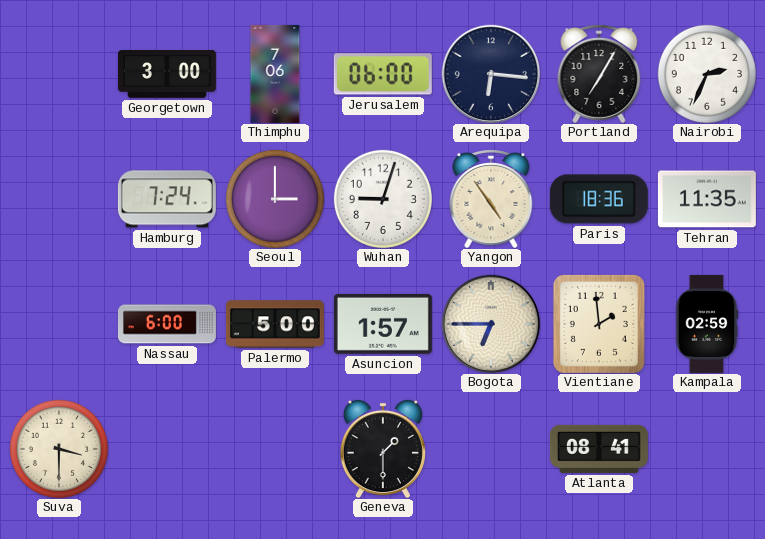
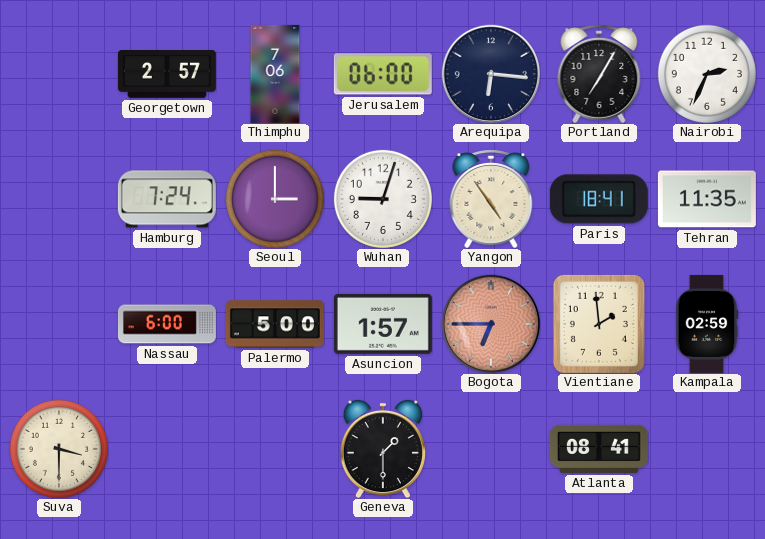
Georgetown: 3:00 -> 2:57
Paris: 18:36 -> 18:41
Bogota dial: cream -> salmon
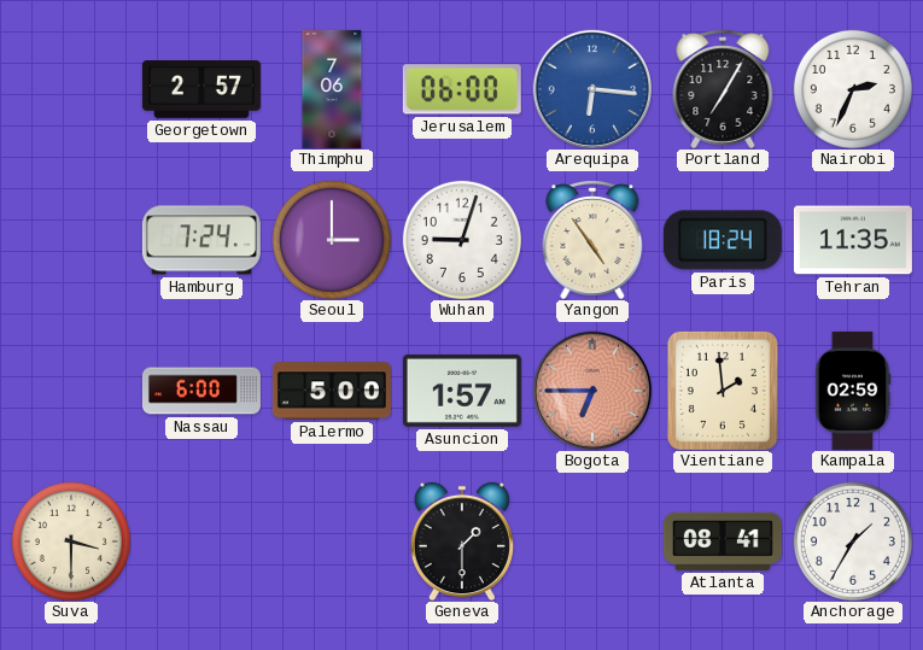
Arequipa dial: navy -> blue
Paris: 18:41 -> 18:24
Anchorage: none -> 1:35
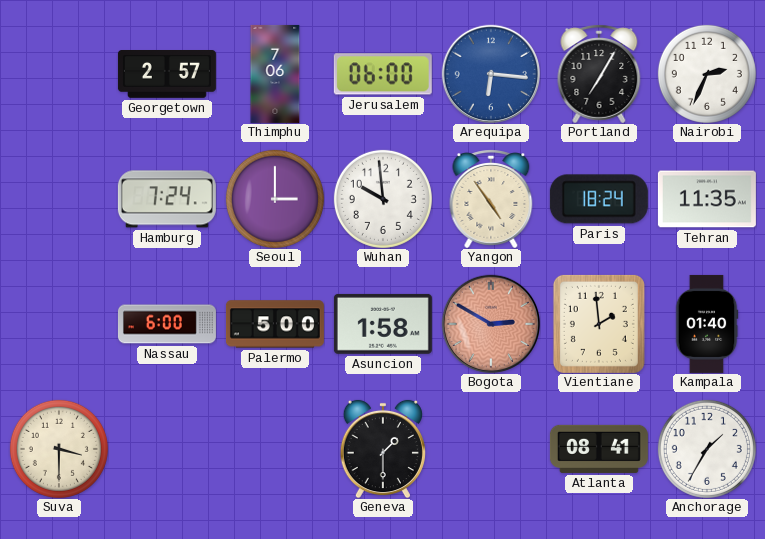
Wuhan: 9:03 -> 9:59
Asuncion: 1:57 -> 1:58
Bogota: 6:45 -> 2:50
Kampala: 02:59 -> 01:40
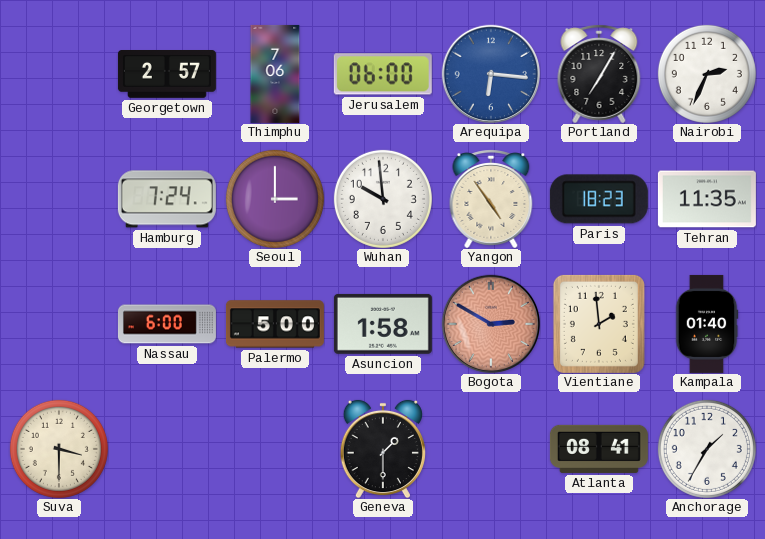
Paris: 18:24 -> 18:23
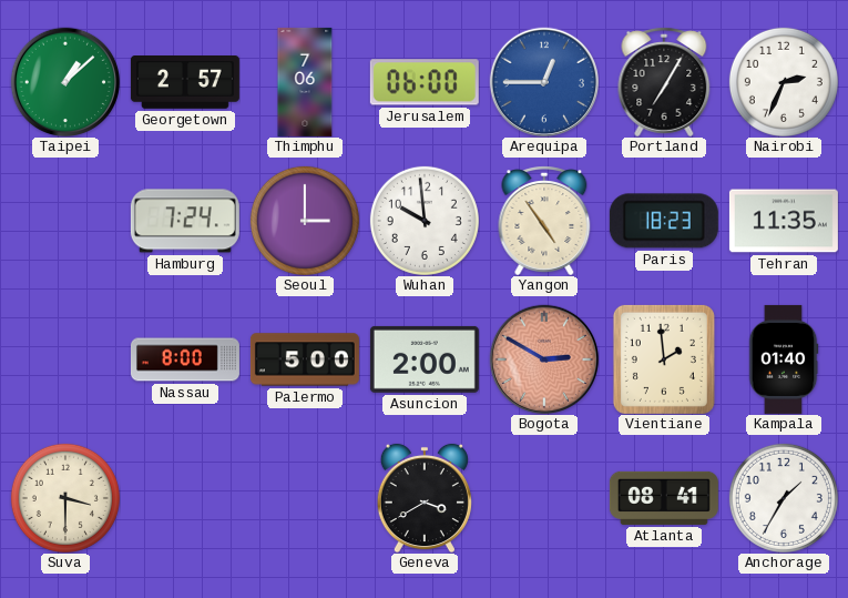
Taipei: none -> 1:08
Arequipa: 6:16 -> 12:45
Nassau: 6:00 -> 8:00
Asuncion: 1:58 -> 2:00
Geneva: 1:30 -> 3:40
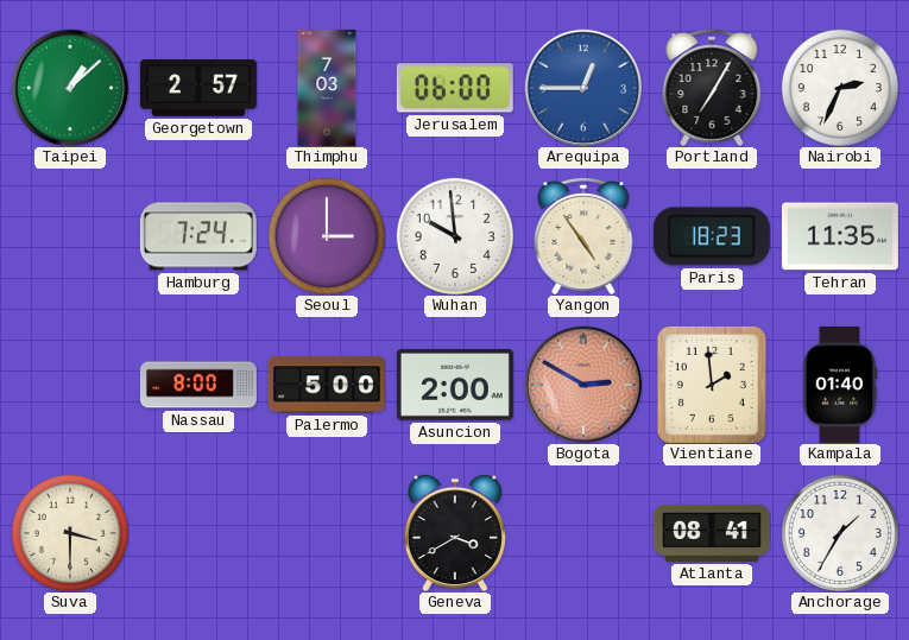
Thimphu: 7:06 -> 7:03
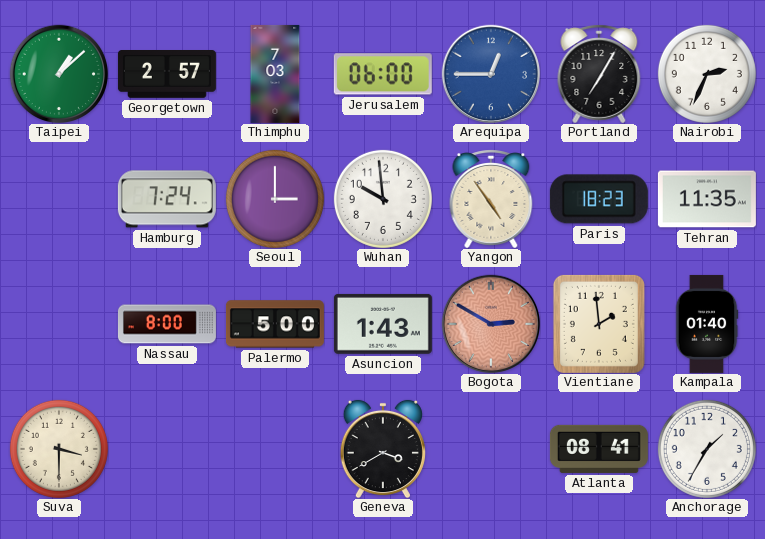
Asuncion: 2:00 -> 1:43
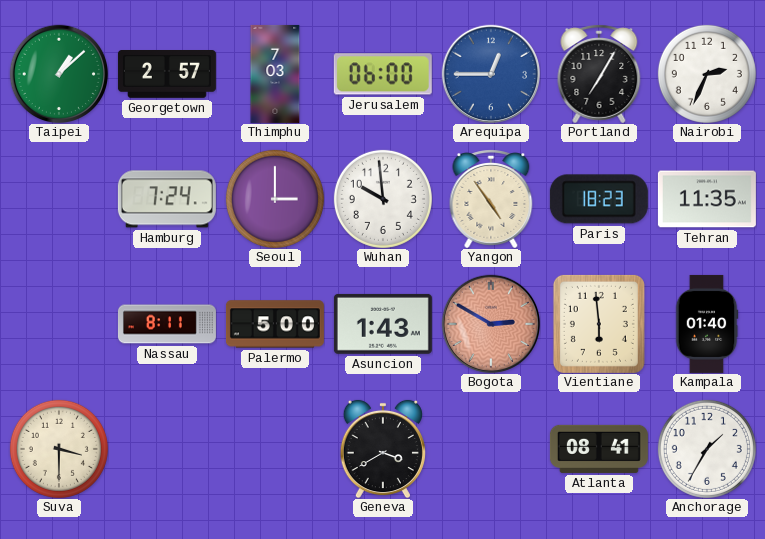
Nassau: 8:00 -> 8:11
Vientiane: 1:59 -> 5:59
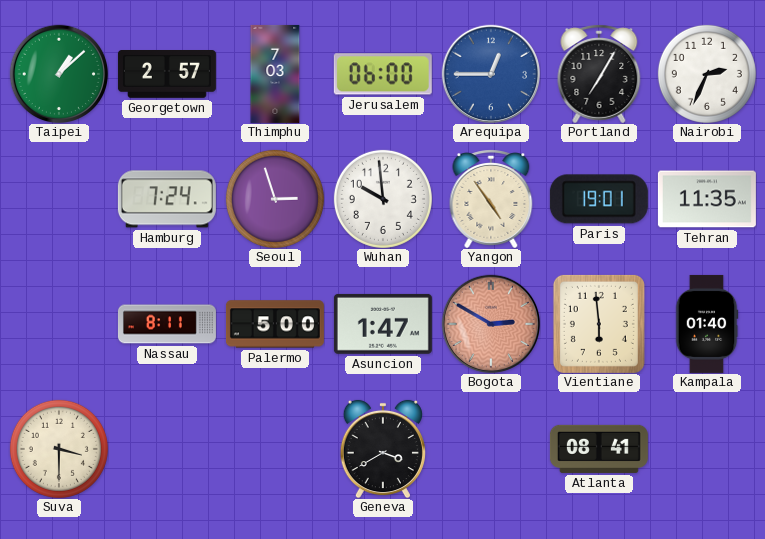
Seoul: 3:00 -> 2:57
Paris: 18:23 -> 19:01
Asuncion: 1:43 -> 1:47
Anchorage: 1:35 -> none
